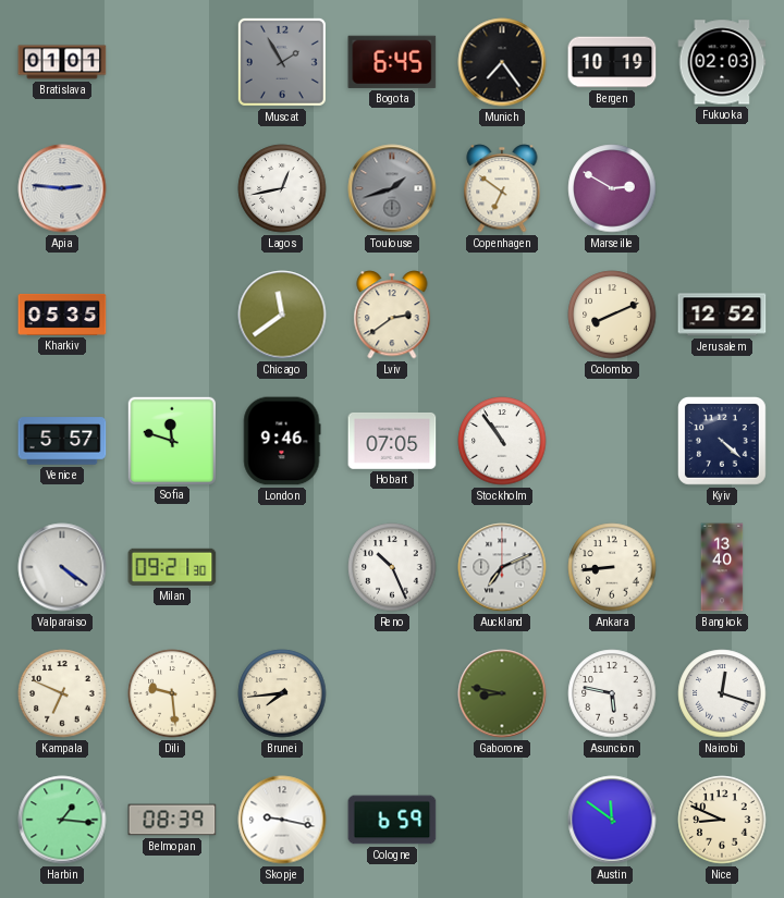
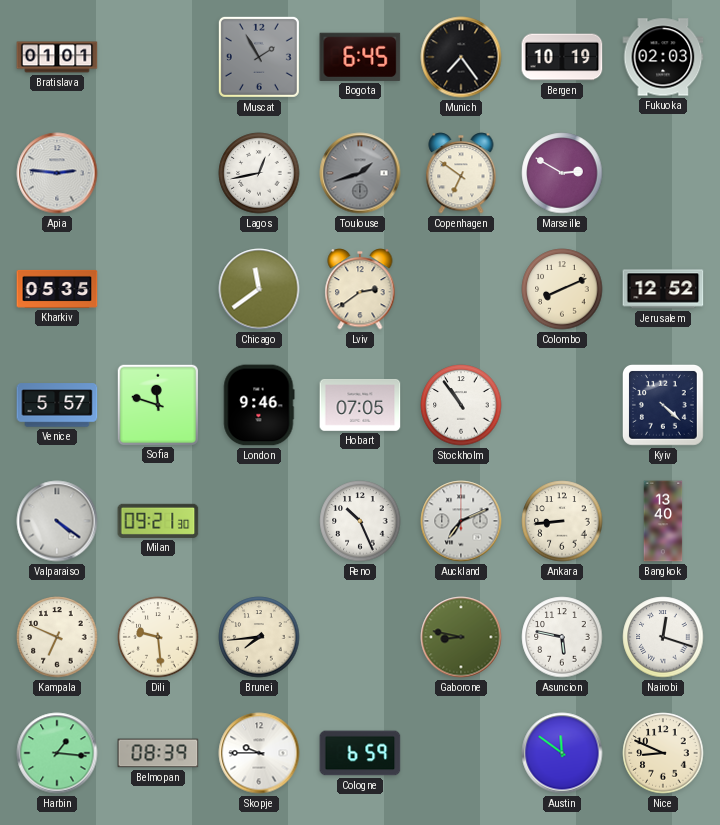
Skopje: 9:17 -> 9:45
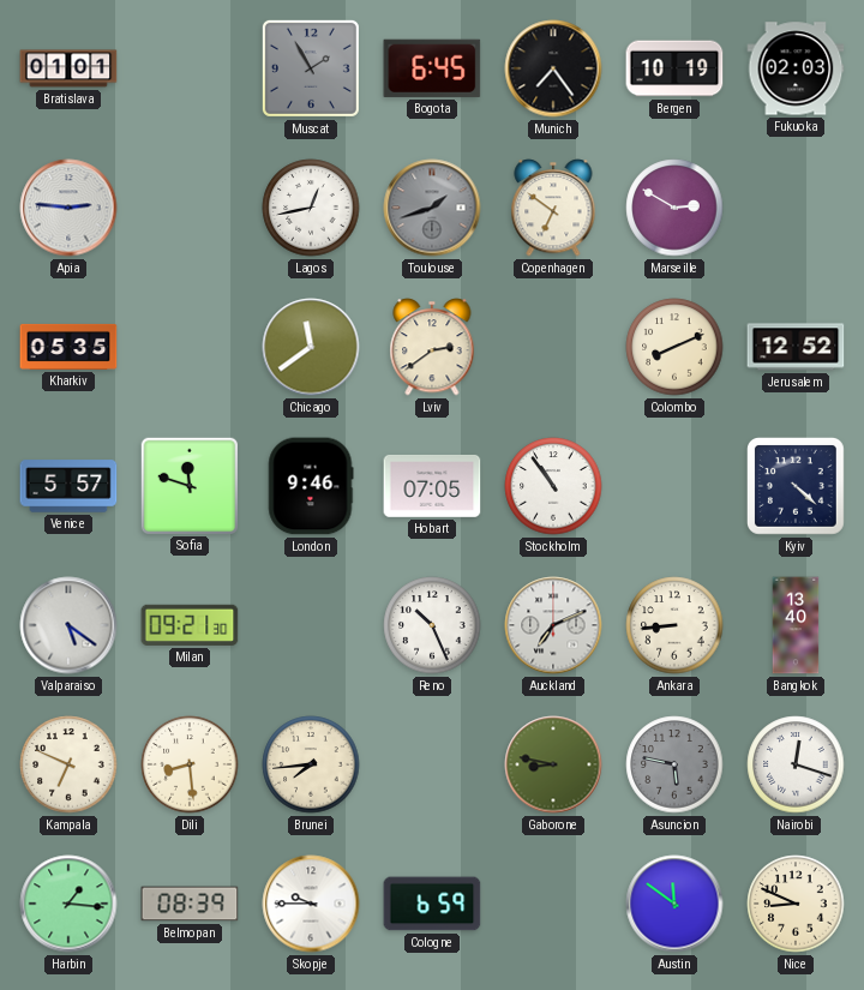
Valparaiso: 4:21 -> 5:21
Dili: 9:29 -> 8:29
Asuncion dial: white -> grey
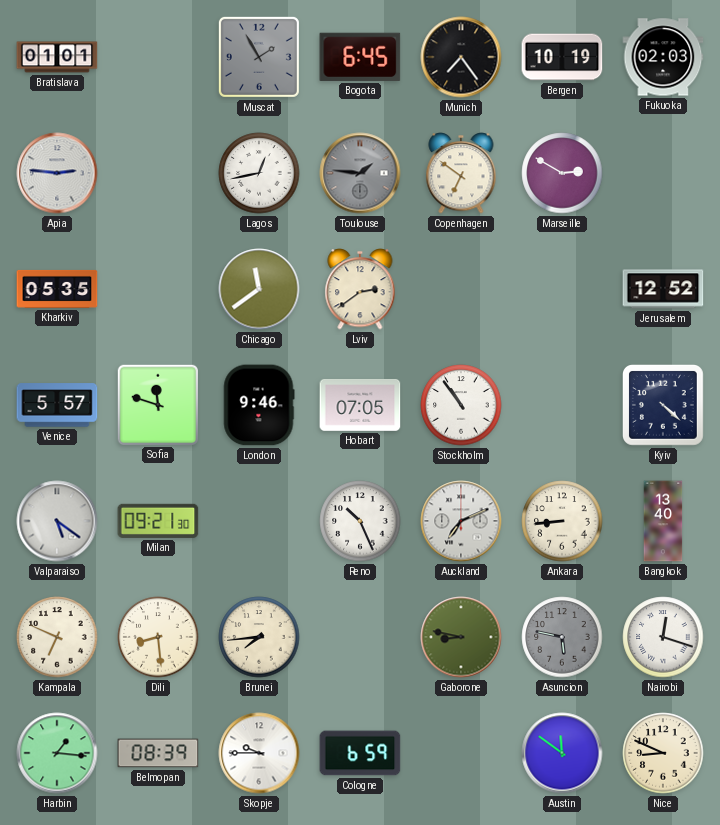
Toulouse: 1:42 -> 1:46
Colombo: 8:11 -> none
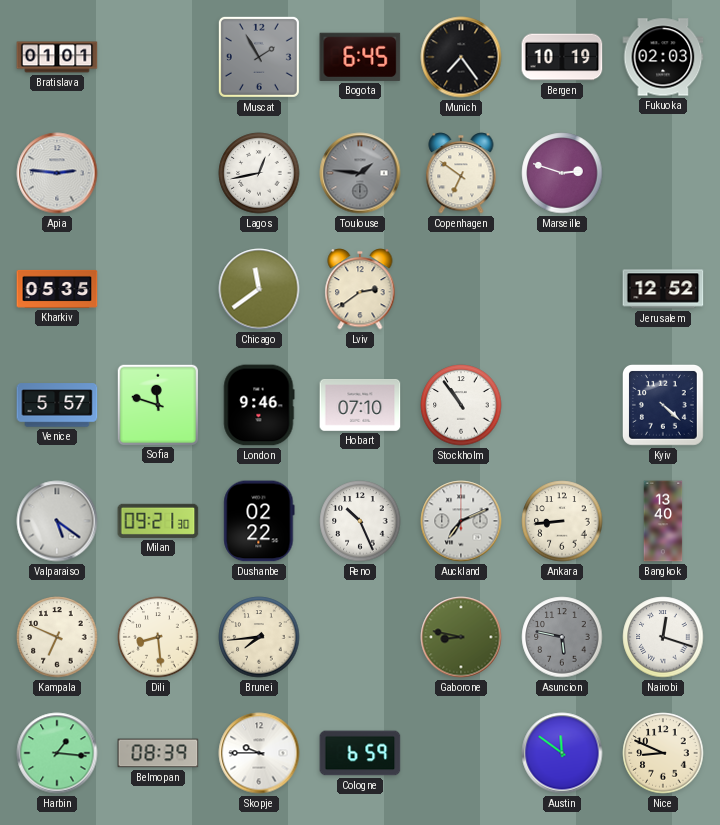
Marseille: 2:50 -> 2:48
Hobart: 07:05 -> 07:10
Dushanbe: none -> 02:22
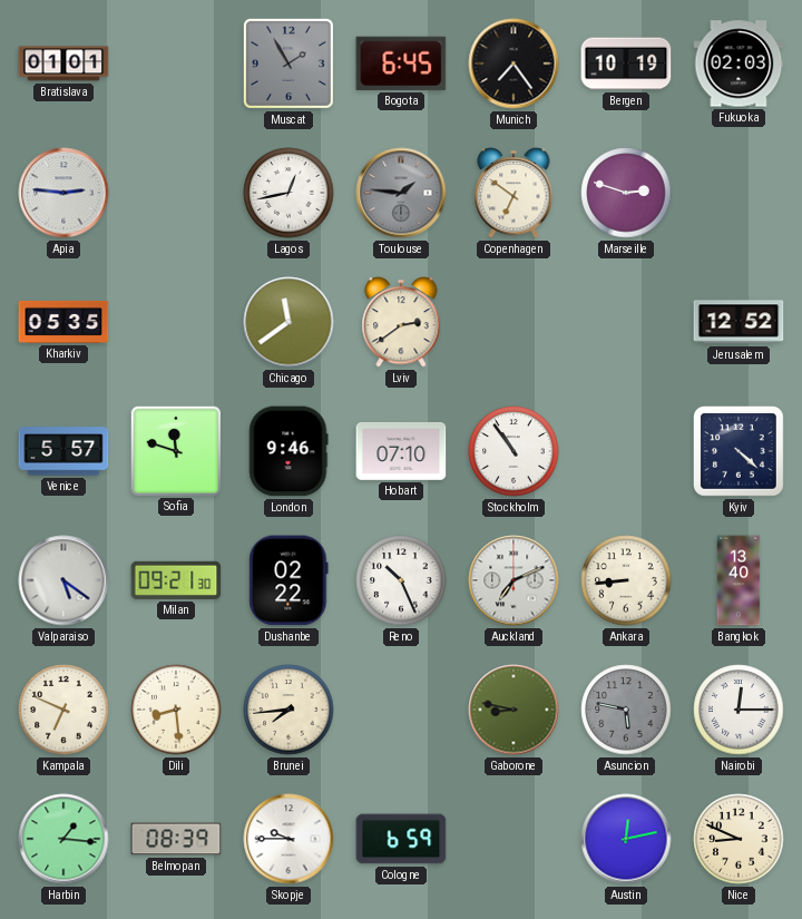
Nairobi: 12:18 -> 12:15
Austin: 11:51 -> 12:13
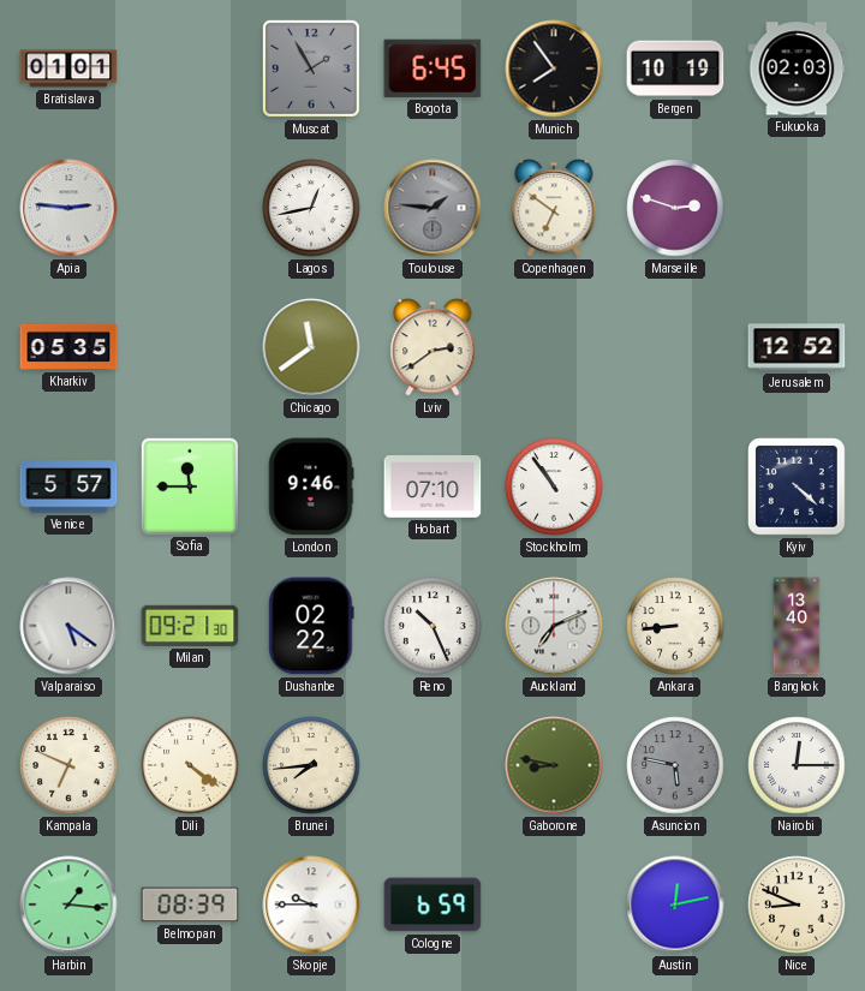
Munich: 7:24 -> 7:54
Sofia: 11:48 -> 11:45
Dili: 8:29 -> 4:21
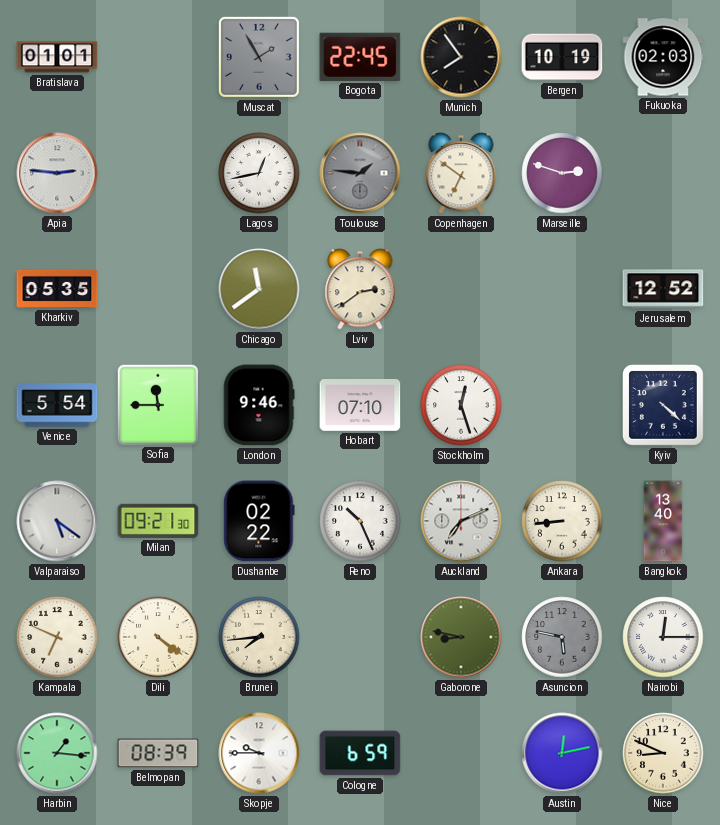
Bogota: 6:45 -> 22:45
Venice: 5:57 -> 5:54
Stockholm: 10:54 -> 12:27
